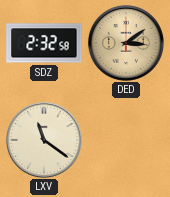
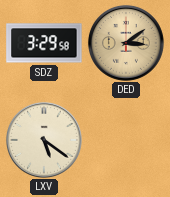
SDZ: 2:32 -> 3:29
LXV: 11:21 -> 5:21
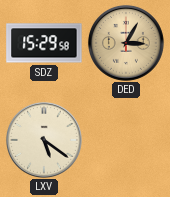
SDZ: 3:29 -> 15:29
DED: 3:09 -> 3:05
